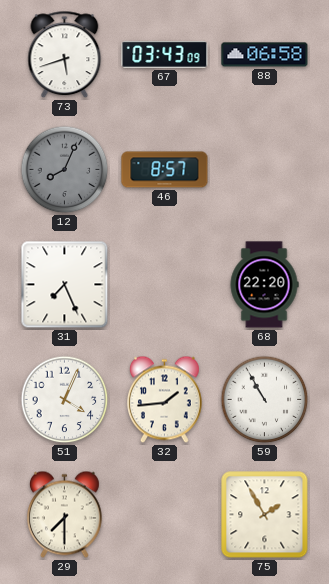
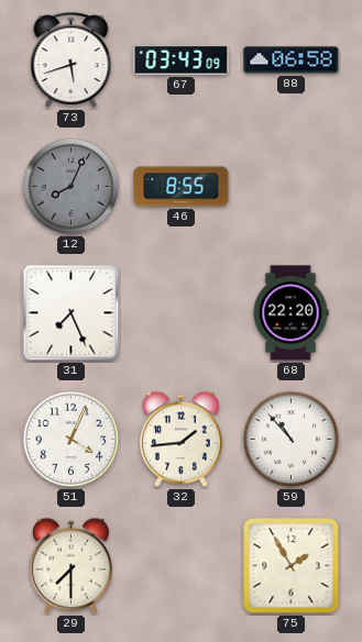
46: 8:57 -> 8:55
59: 10:55 -> 10:53
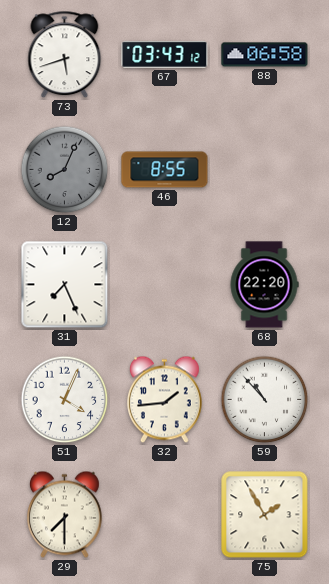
67: 03:43:09 -> 03:43:12
